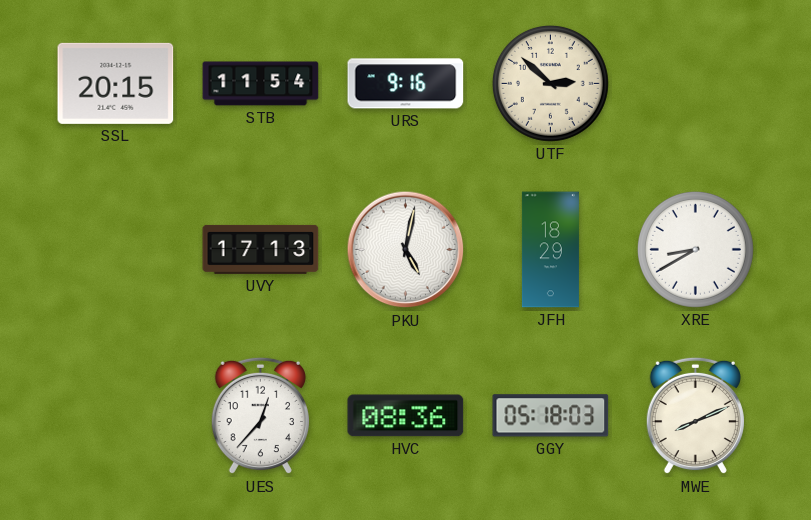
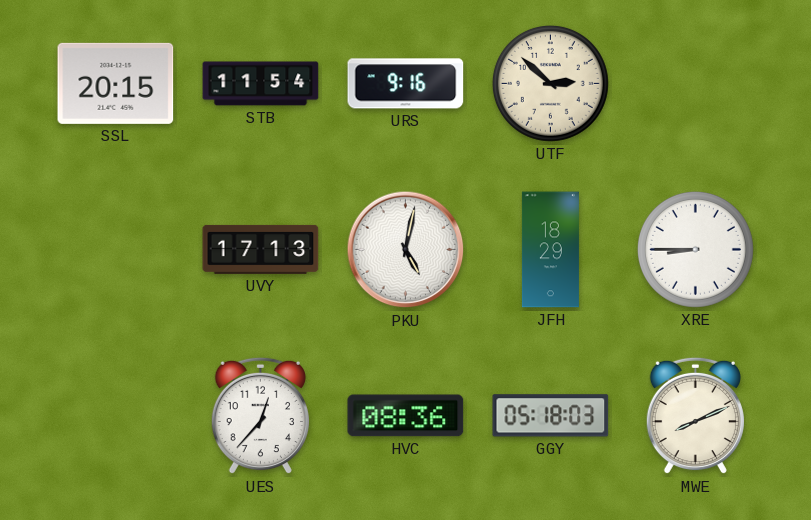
XRE: 8:40 -> 8:45
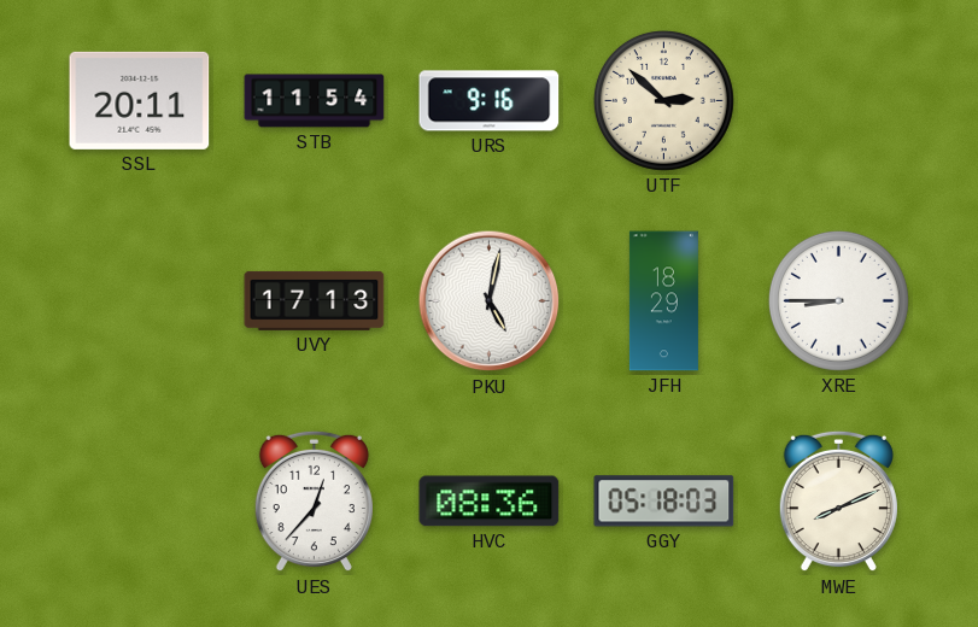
SSL: 20:15 -> 20:11
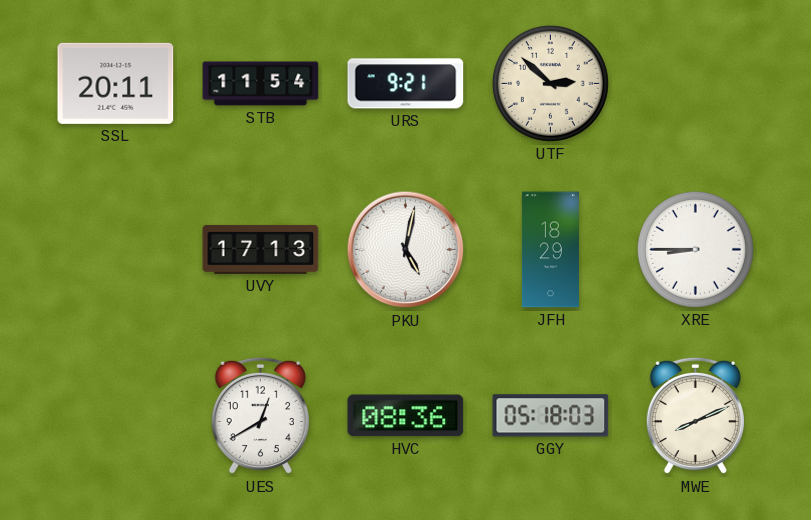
URS: 9:16 -> 9:21
UES: 12:37 -> 12:40
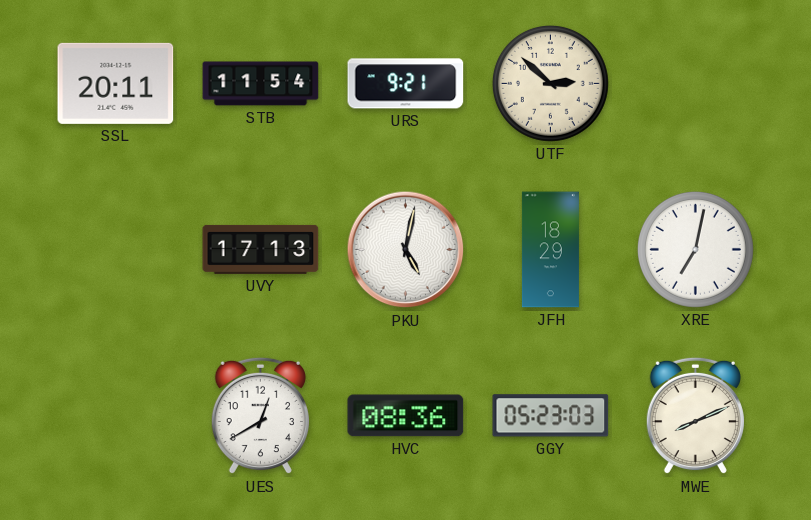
XRE: 8:45 -> 7:02
GGY: 05:18 -> 05:23
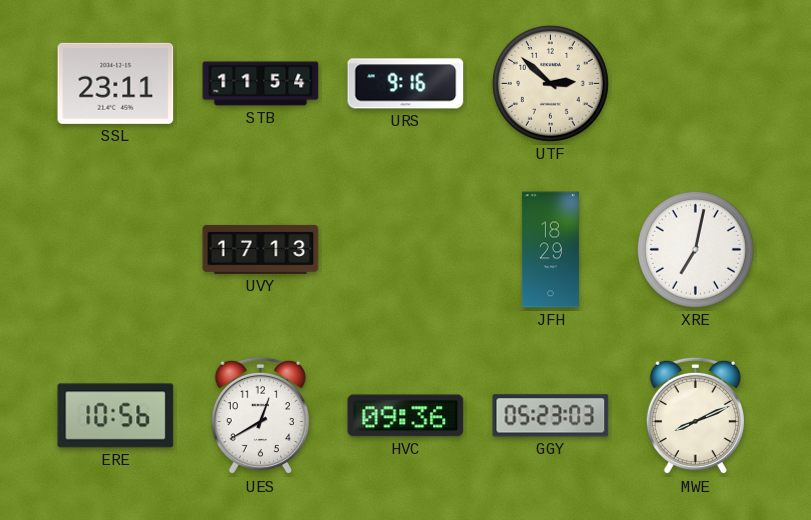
SSL: 20:11 -> 23:11
URS: 9:21 -> 9:16
PKU: 5:02 -> none
ERE: none -> 10:56
HVC: 08:36 -> 09:36
